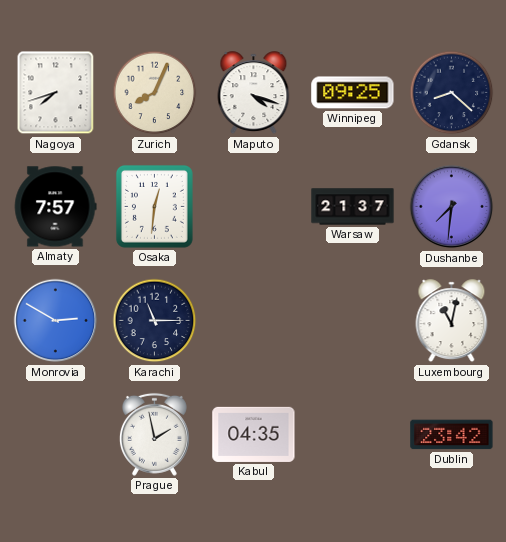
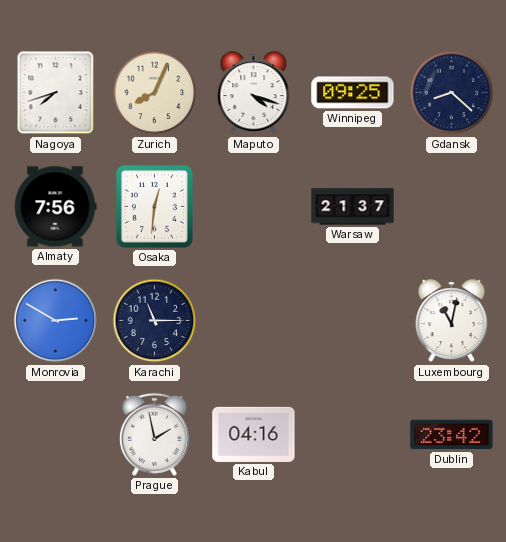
Almaty: 7:57 -> 7:56
Dushanbe: 7:31 -> none
Kabul: 04:35 -> 04:16
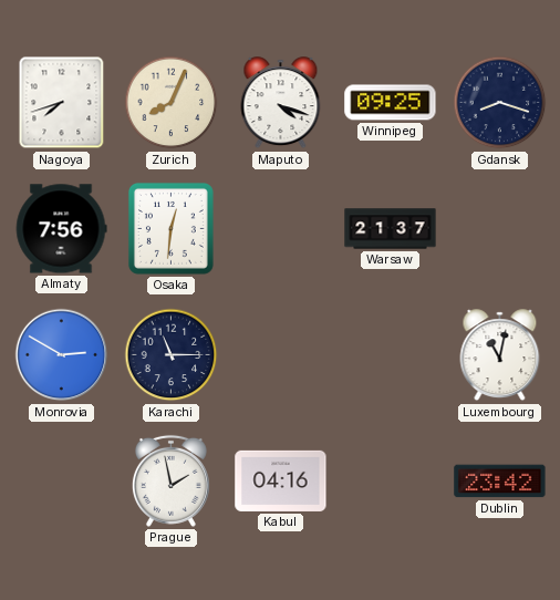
Gdansk: 8:22 -> 8:18
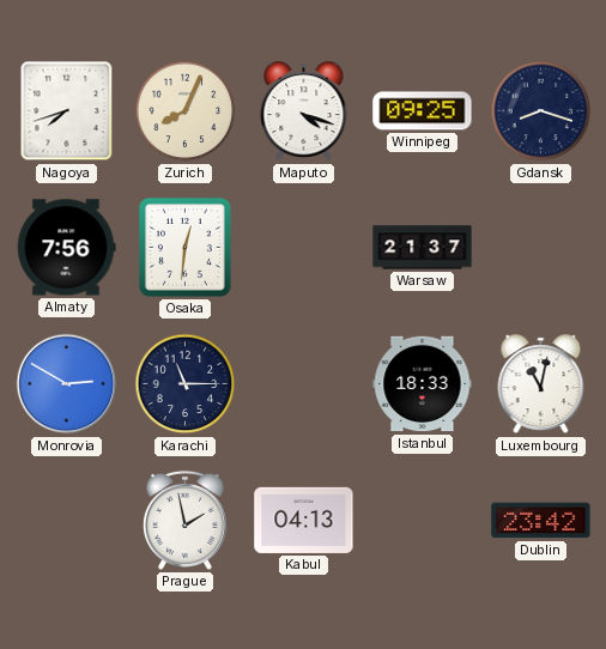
Istanbul: none -> 18:33
Kabul: 04:16 -> 04:13
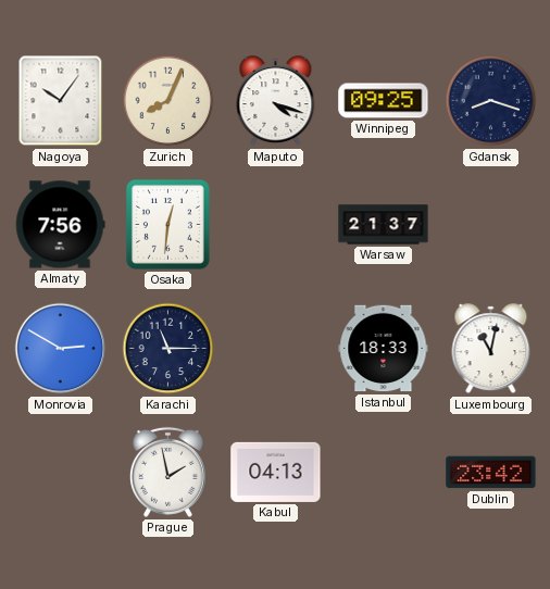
Nagoya: 7:42 -> 10:06
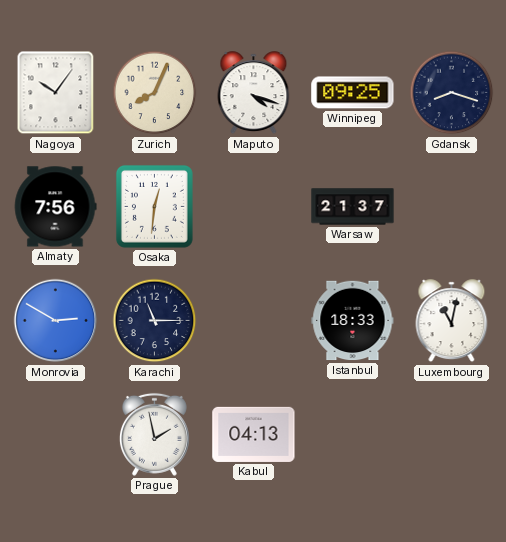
Dublin: 23:42 -> none
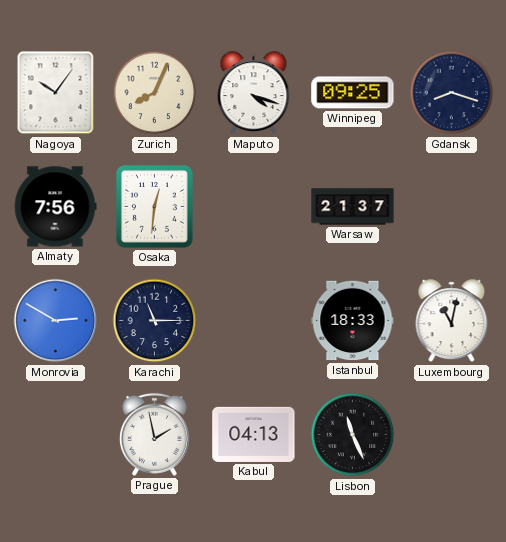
Lisbon: none -> 11:26
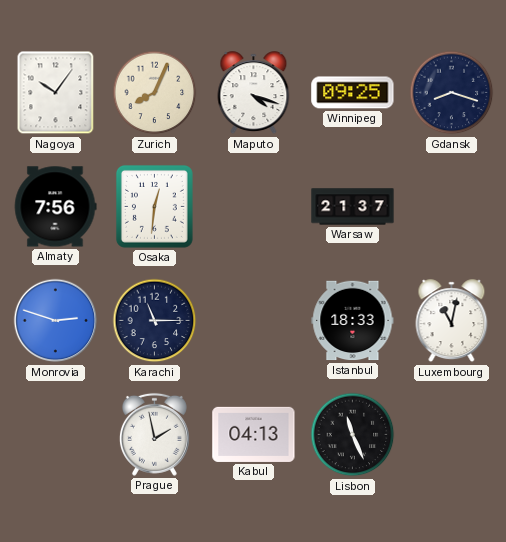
Monrovia: 2:50 -> 2:48
